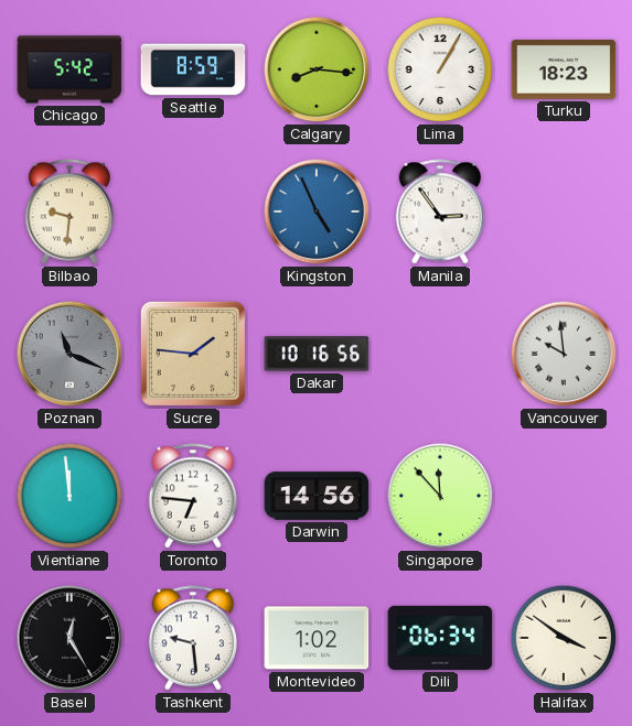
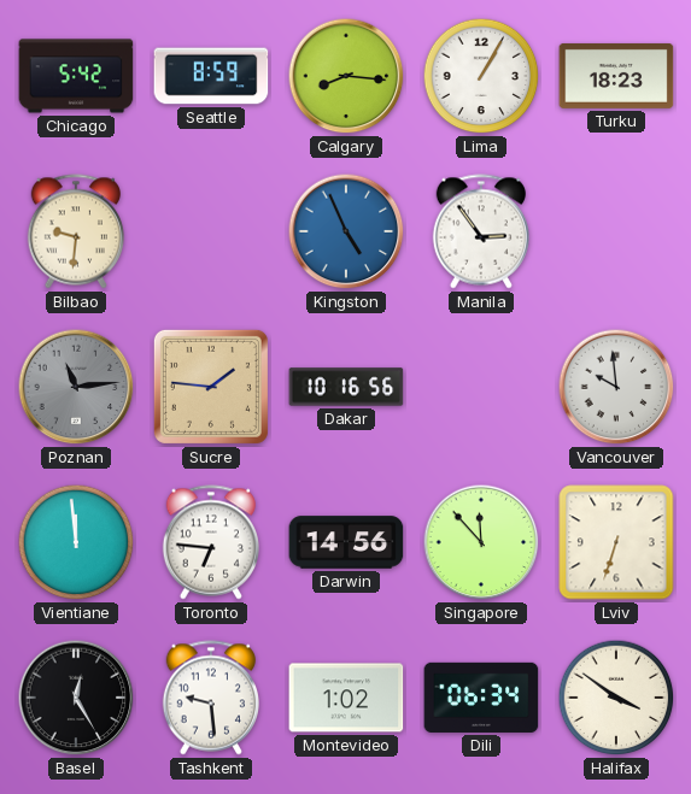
Poznan: 11:19 -> 11:14
Lviv: none -> 6:33
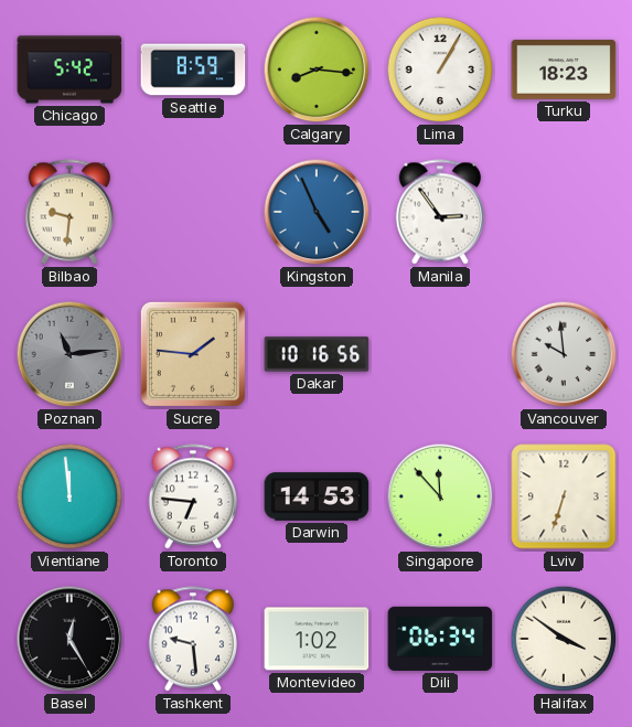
Darwin: 14:56 -> 14:53
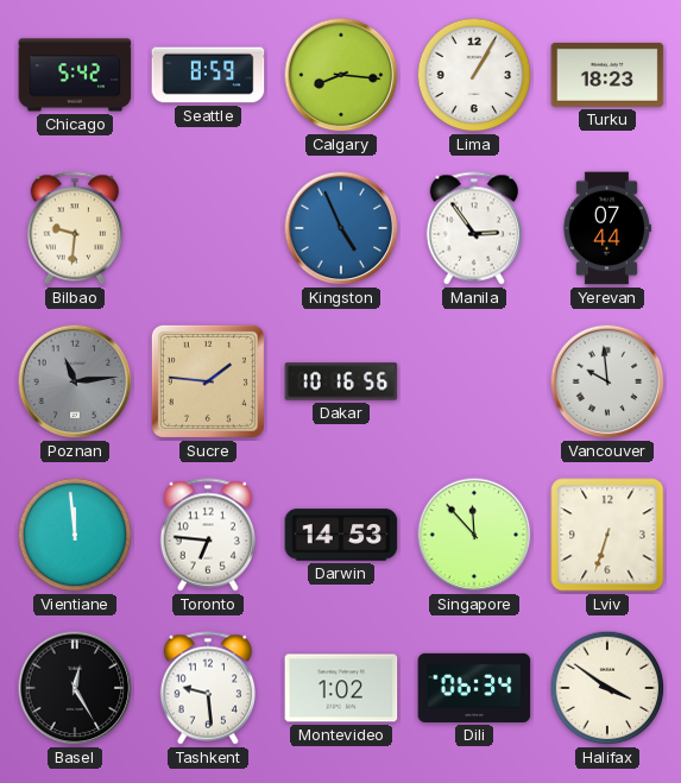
Yerevan: none -> 07:44
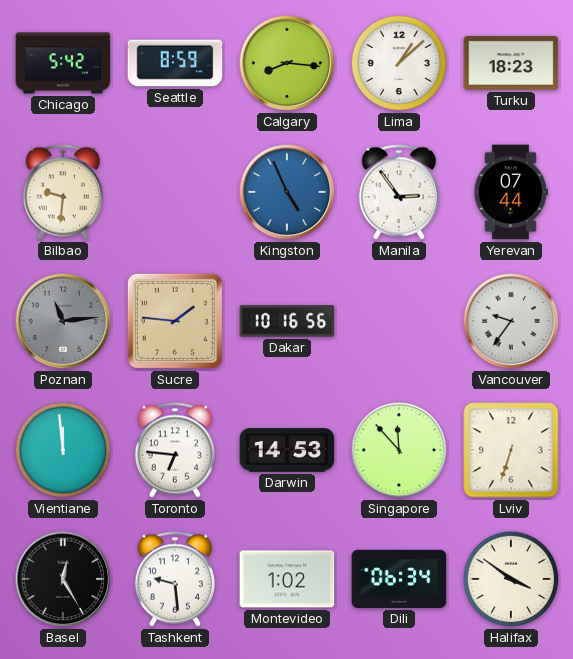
Lima: 1:05 -> 1:08
Vancouver: 9:59 -> 9:36
